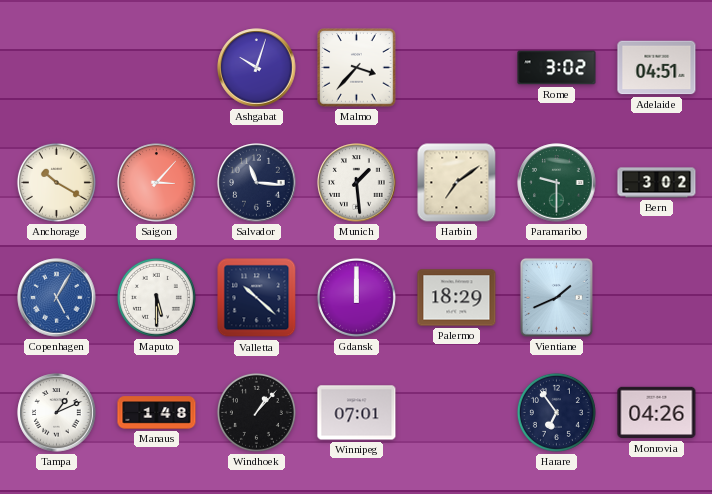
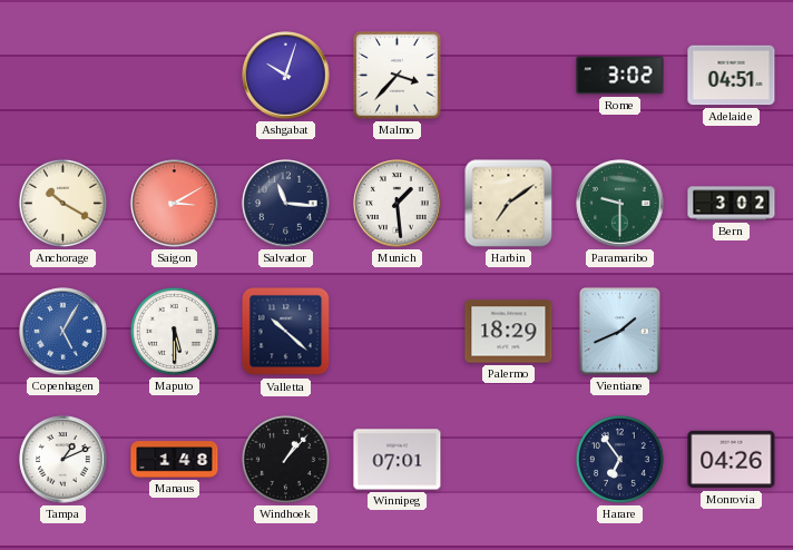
Saigon: 3:07 -> 3:10
Gdansk: 12:00 -> none
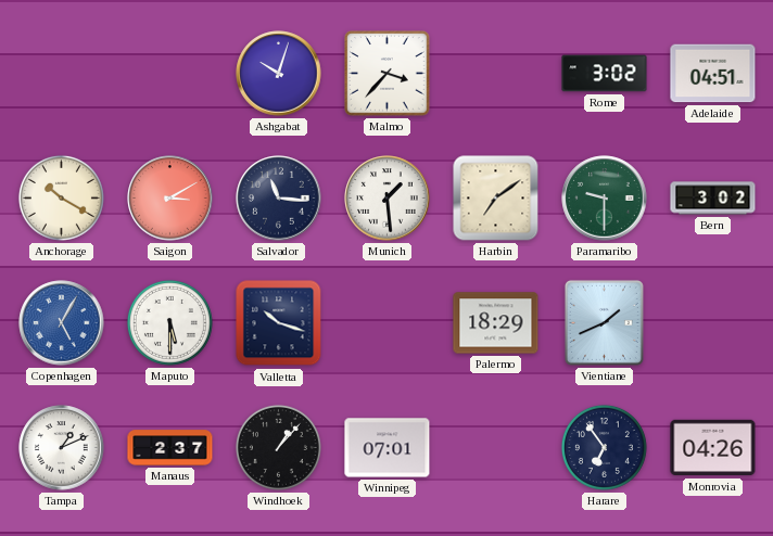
Valletta: 10:22 -> 10:18
Manaus: 1:48 -> 2:37
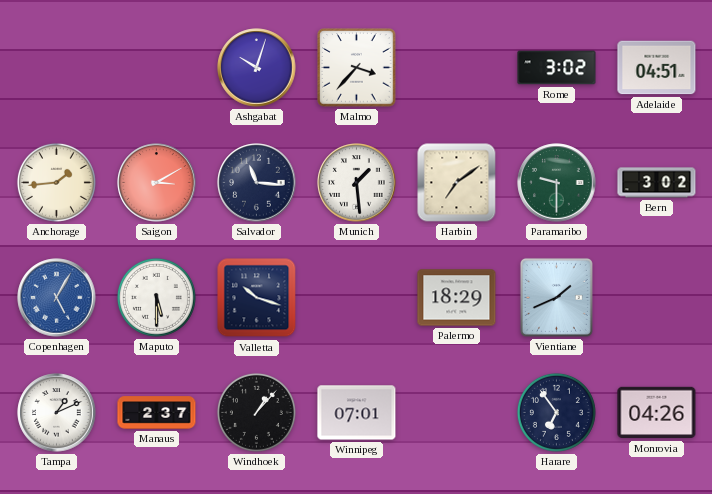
Anchorage: 10:20 -> 1:44
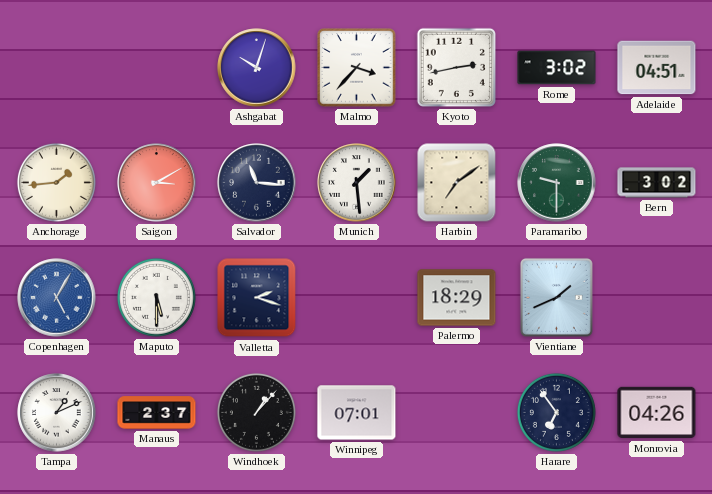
Kyoto: none -> 2:43
Valletta: 10:18 -> 2:18
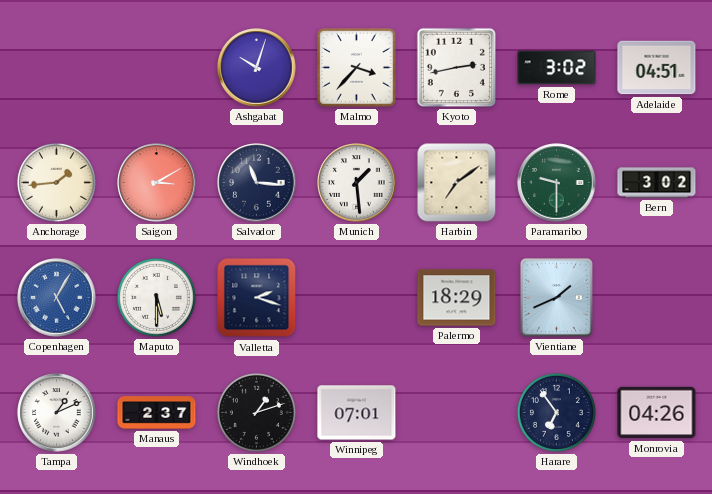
Windhoek: 1:07 -> 1:12
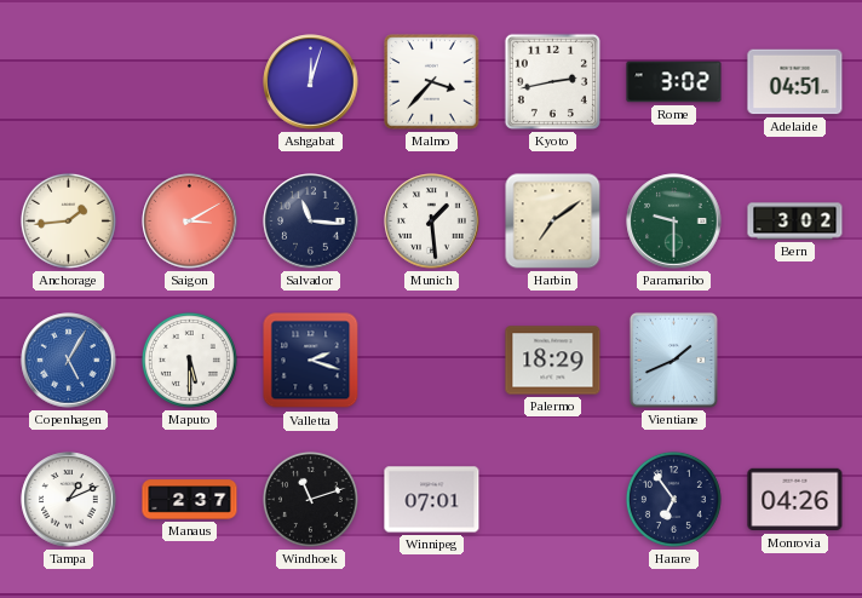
Ashgabat: 10:03 -> 12:03
Windhoek: 1:12 -> 11:12
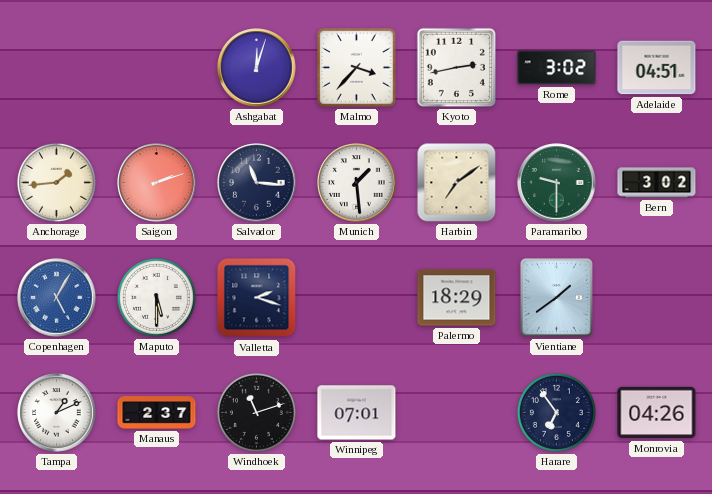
Saigon: 3:10 -> 2:12
Vientiane: 1:41 -> 1:39
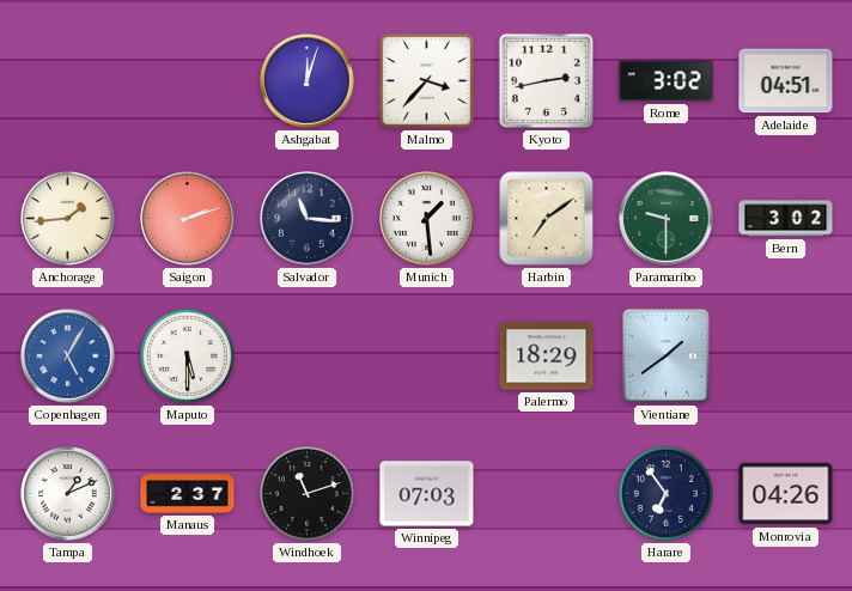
Valletta: 2:18 -> none
Winnipeg: 07:01 -> 07:03
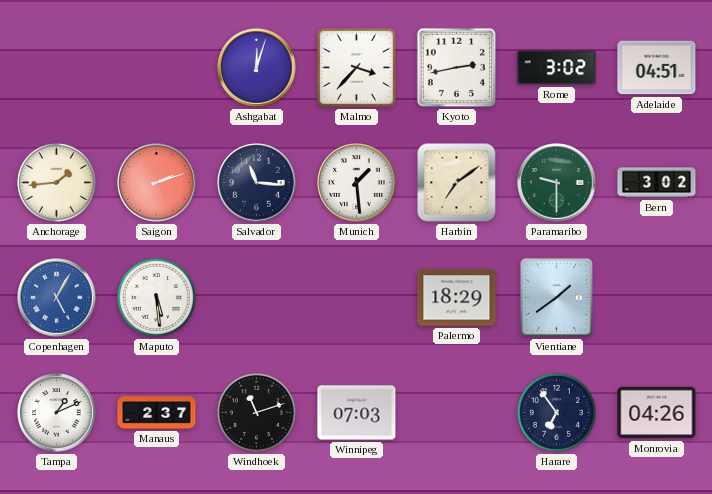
Maputo: 5:30 -> 5:29
